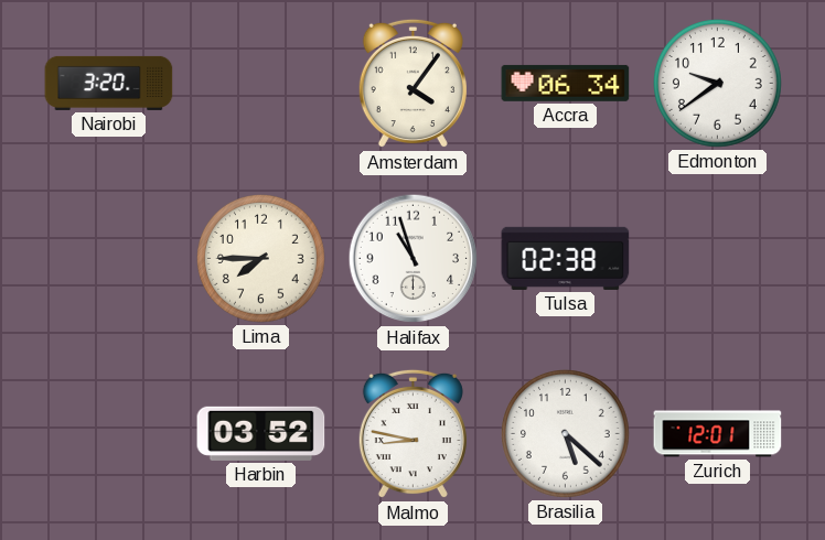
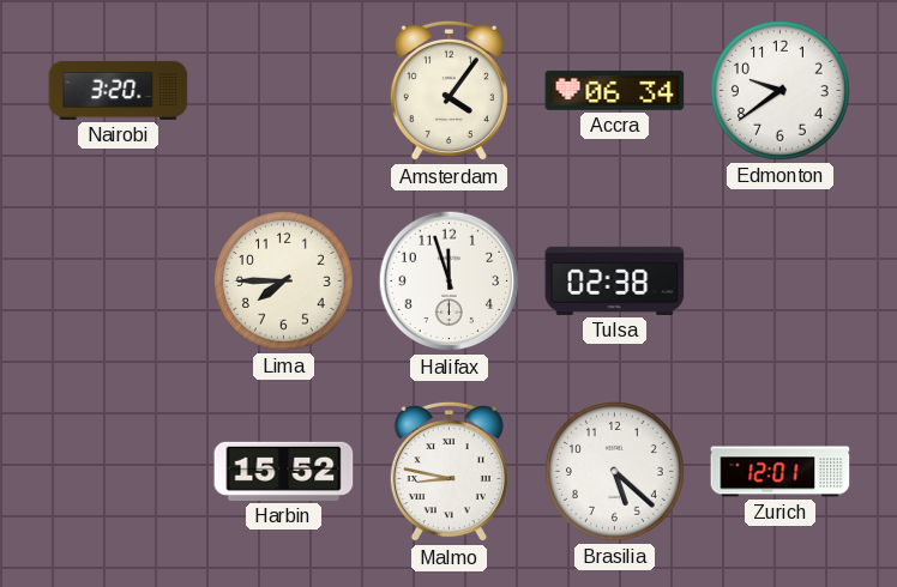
Halifax: 10:57 -> 11:57
Harbin: 03:52 -> 15:52
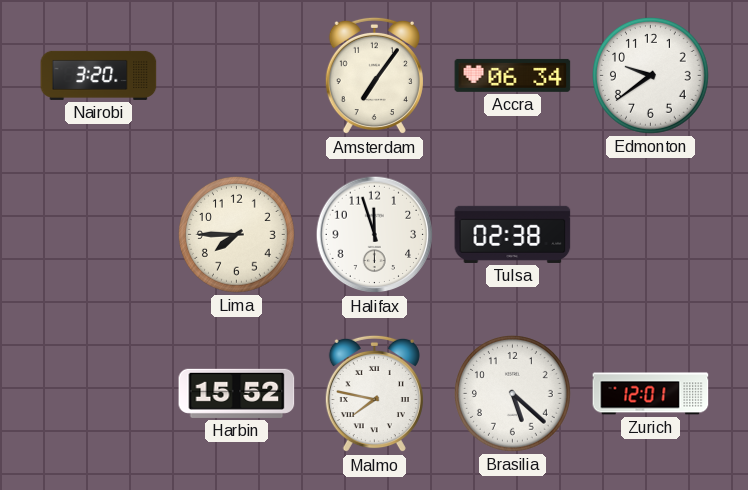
Amsterdam: 4:06 -> 7:06
Malmo: 8:47 -> 7:47
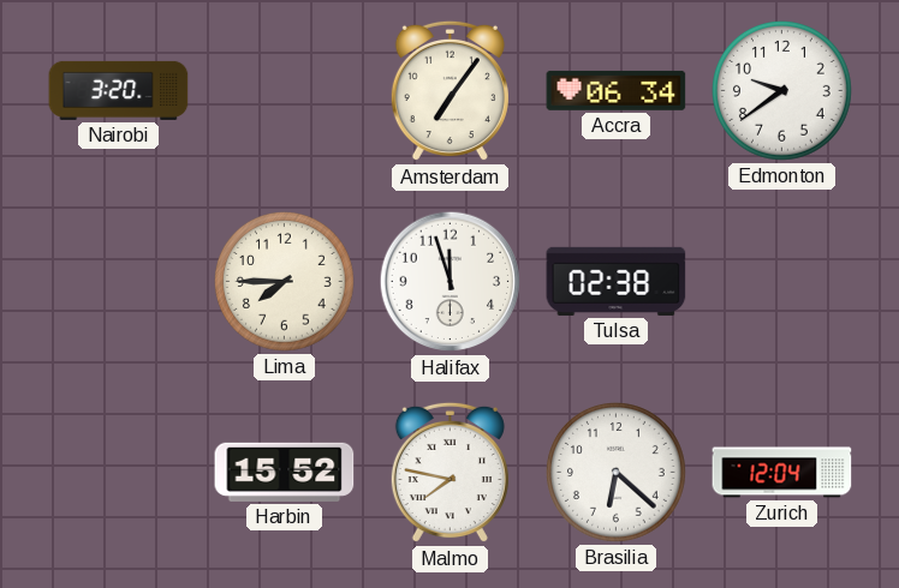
Brasilia: 5:22 -> 6:22
Zurich: 12:01 -> 12:04
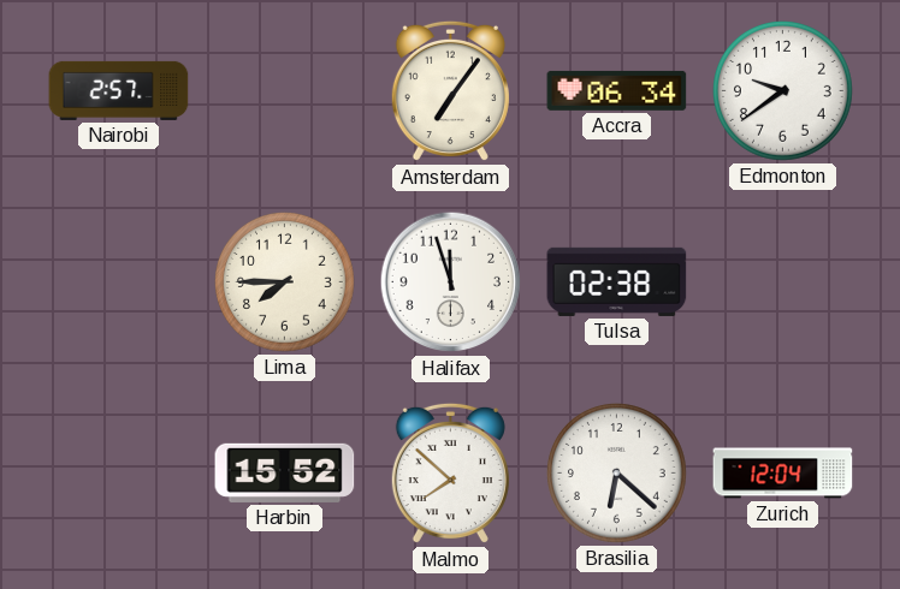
Nairobi: 3:20 -> 2:57
Malmo: 7:47 -> 7:52
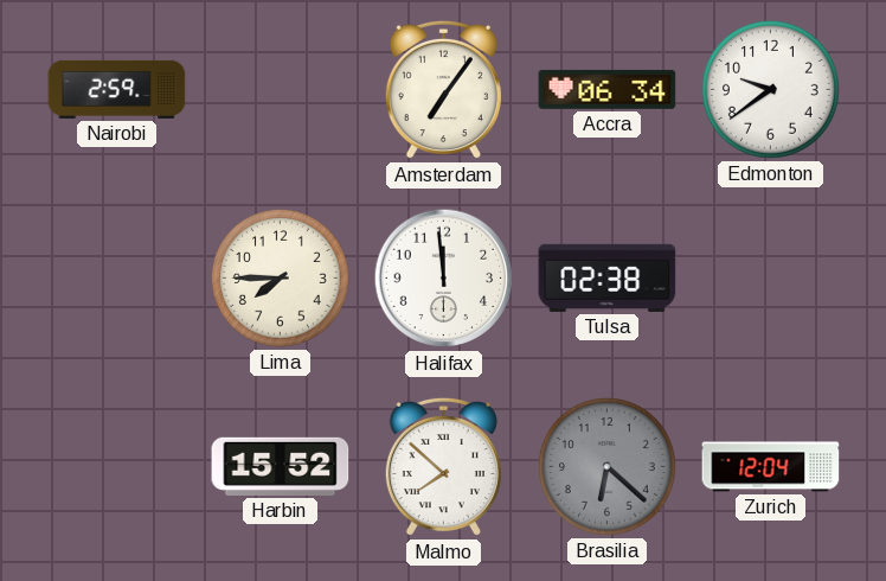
Nairobi: 2:57 -> 2:59
Halifax: 11:57 -> 11:59
Brasilia dial: white -> grey
